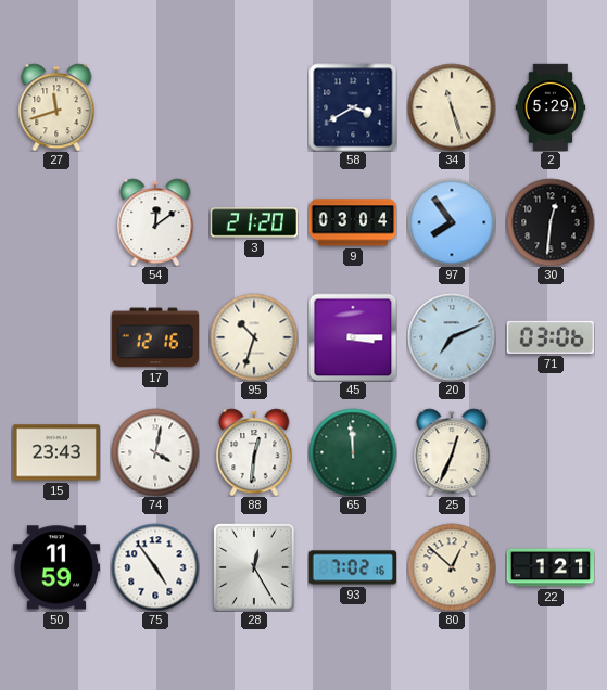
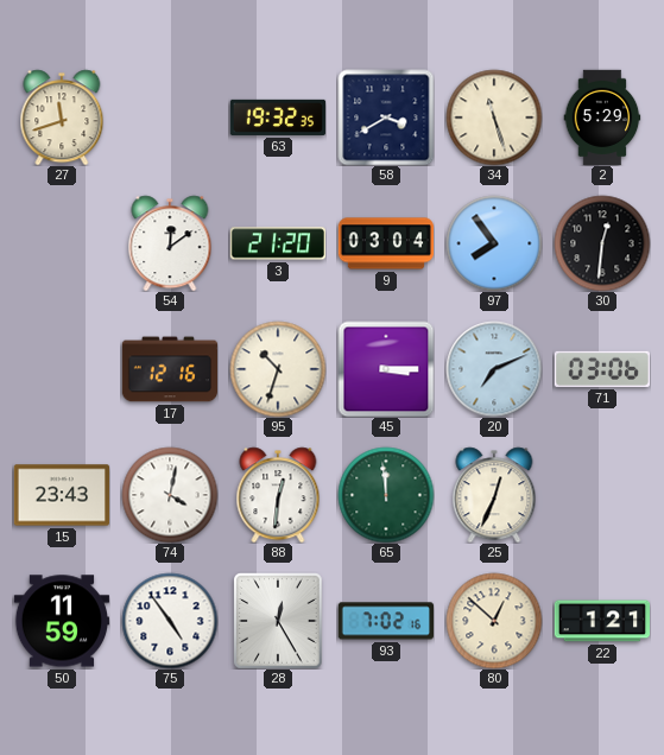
63: none -> 19:32
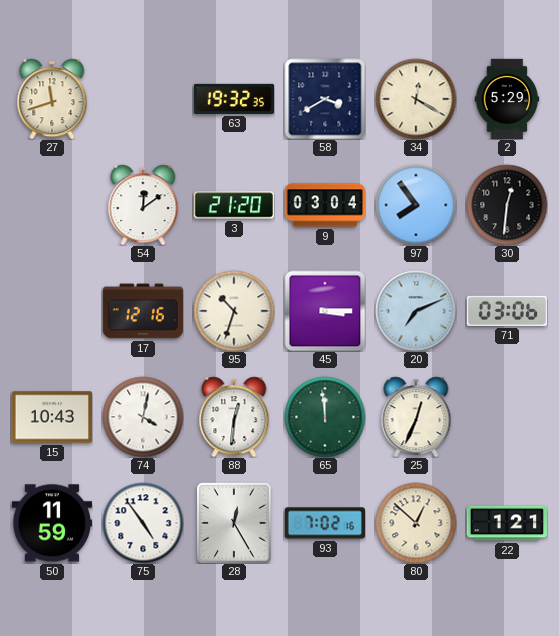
34: 11:27 -> 12:20
15: 23:43 -> 10:43
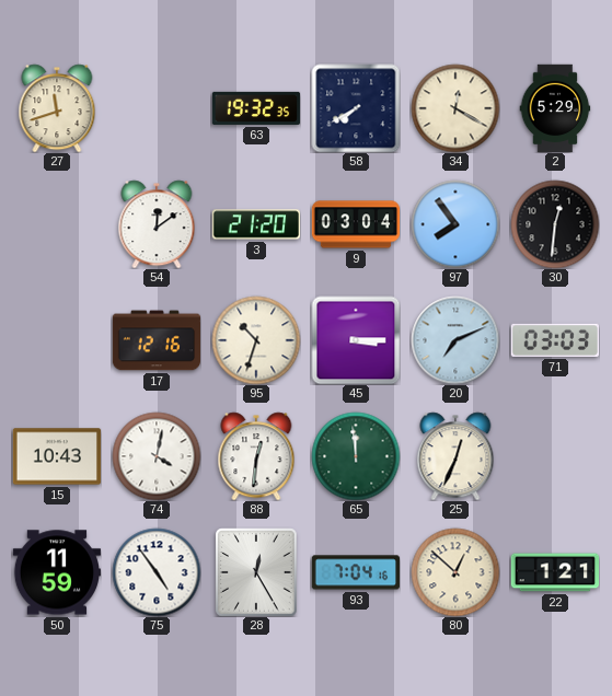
58: 3:40 -> 7:40
71: 03:06 -> 03:03
93: 7:02 -> 7:04
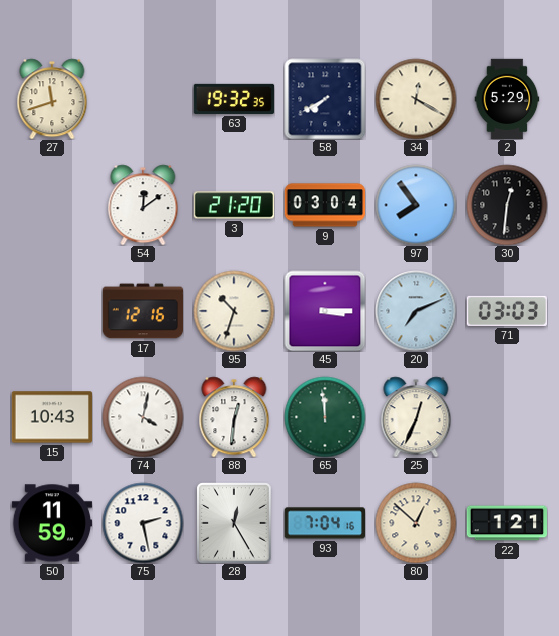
75: 4:54 -> 2:28
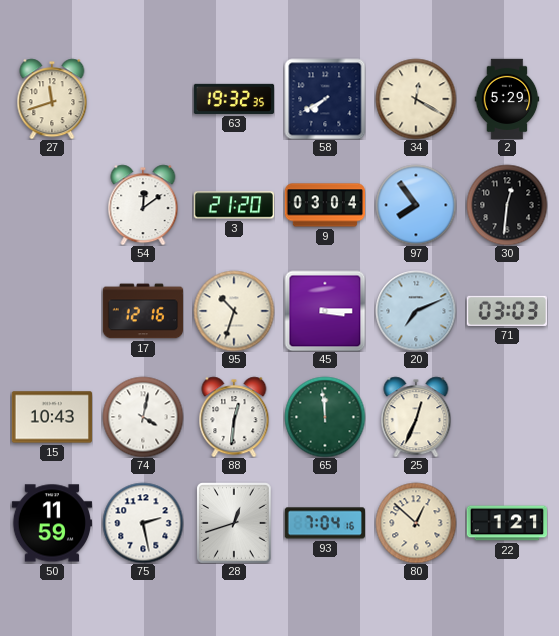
28: 12:25 -> 12:42
